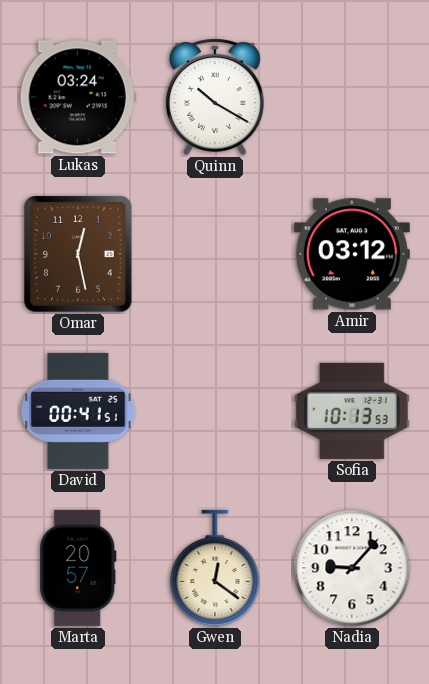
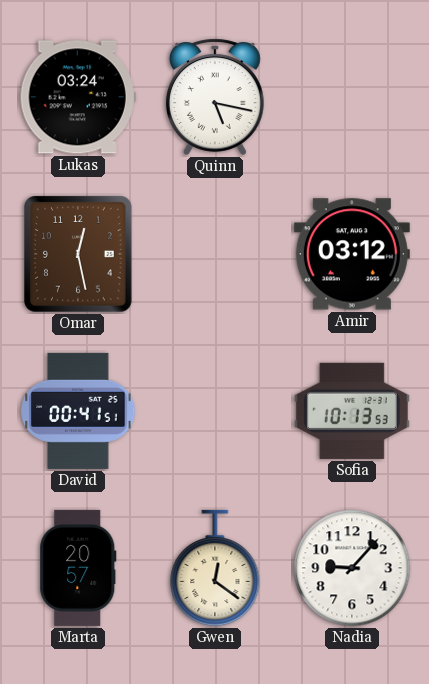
Quinn: 10:20 -> 5:17
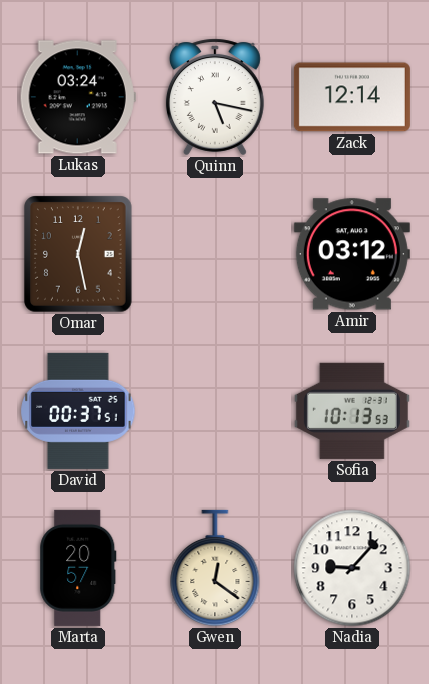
Zack: none -> 12:14
David: 00:41 -> 00:37
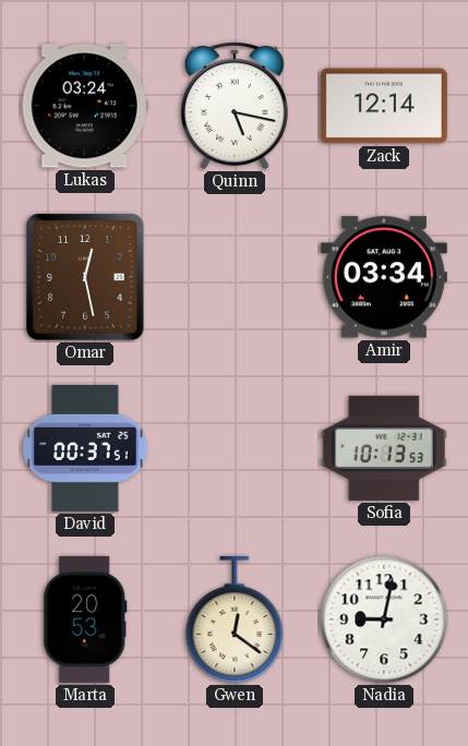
Amir: 03:12 -> 03:34
Marta: 20:57 -> 20:53
Nadia: 9:07 -> 9:02
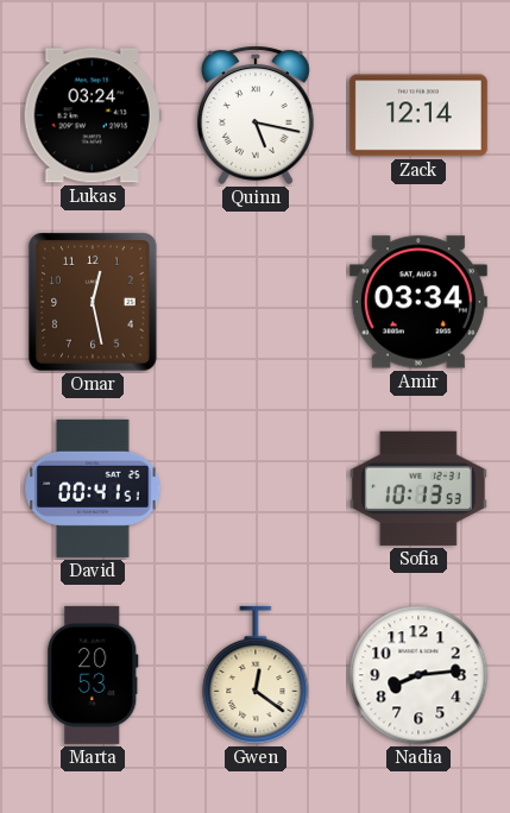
David: 00:37 -> 00:41
Nadia: 9:02 -> 8:14
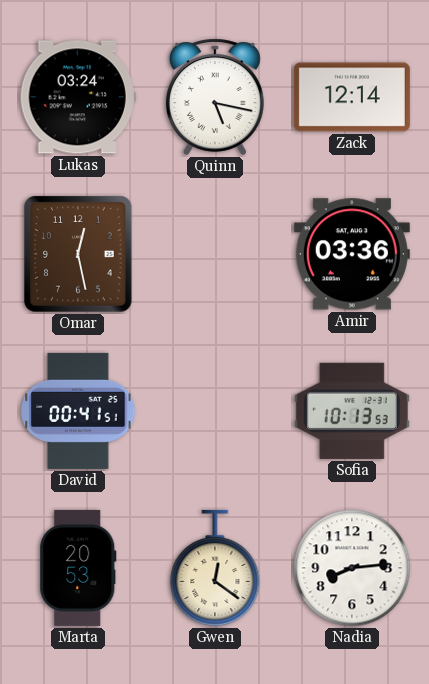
Amir: 03:34 -> 03:36
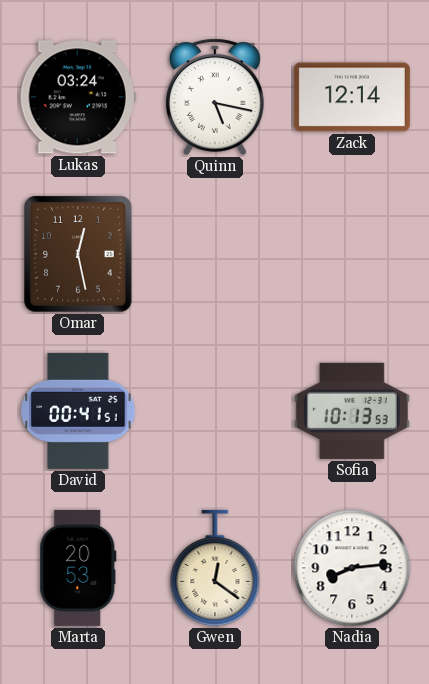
Amir: 03:36 -> none
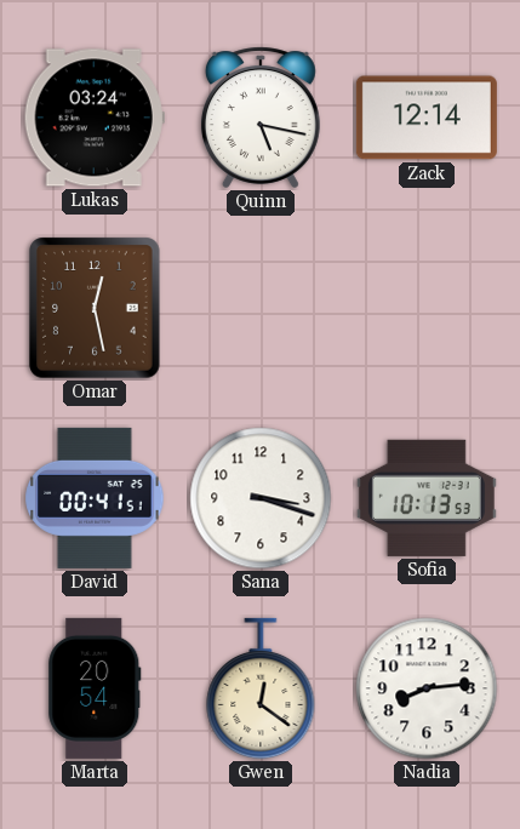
Sana: none -> 3:18
Marta: 20:53 -> 20:54
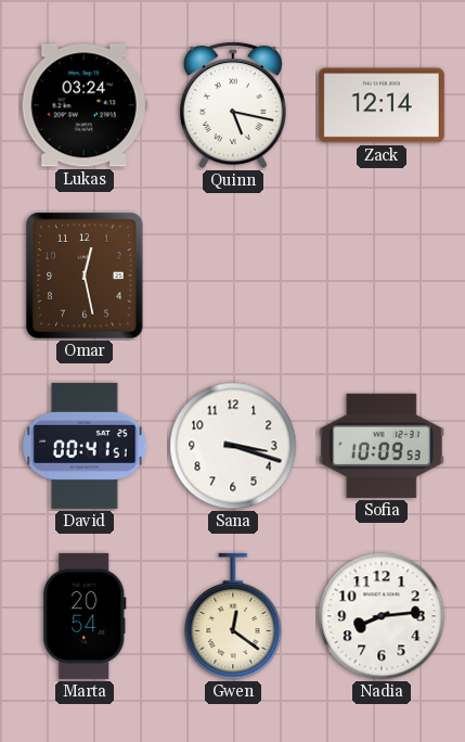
Sofia: 10:13 -> 10:09
